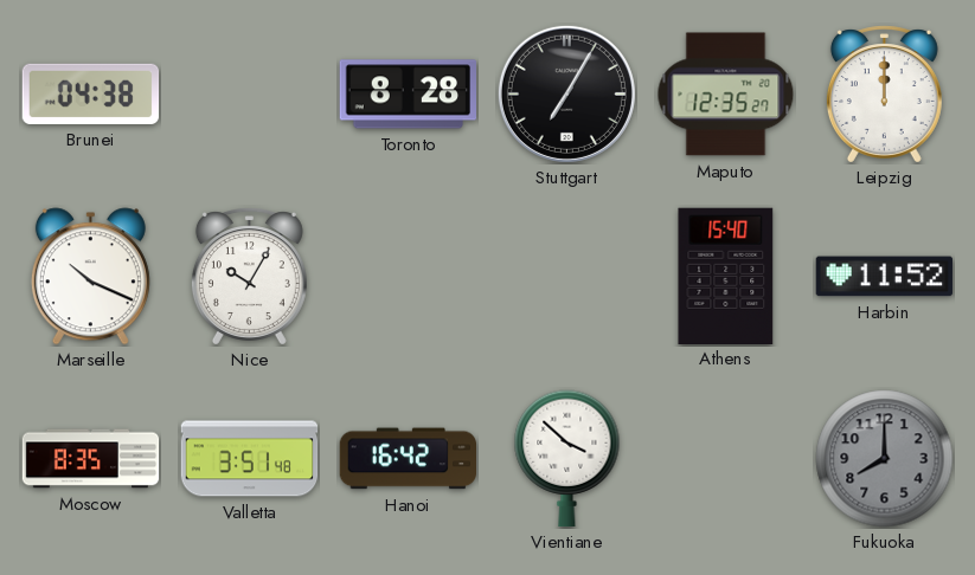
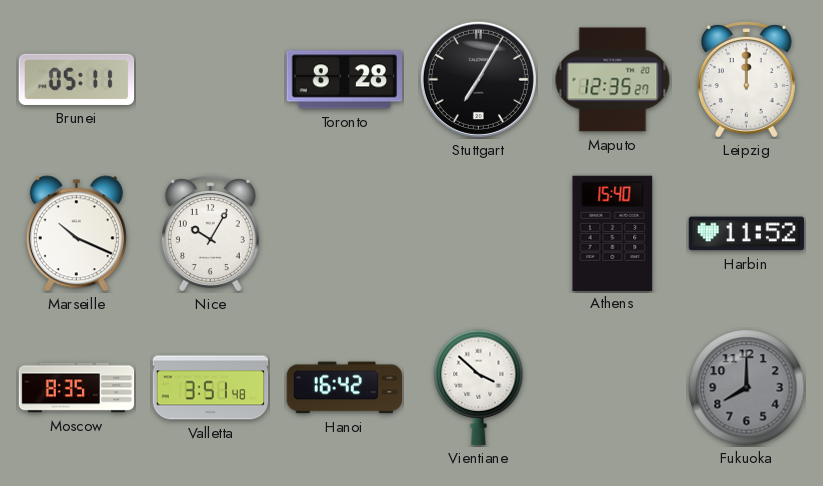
Brunei: 04:38 -> 05:11
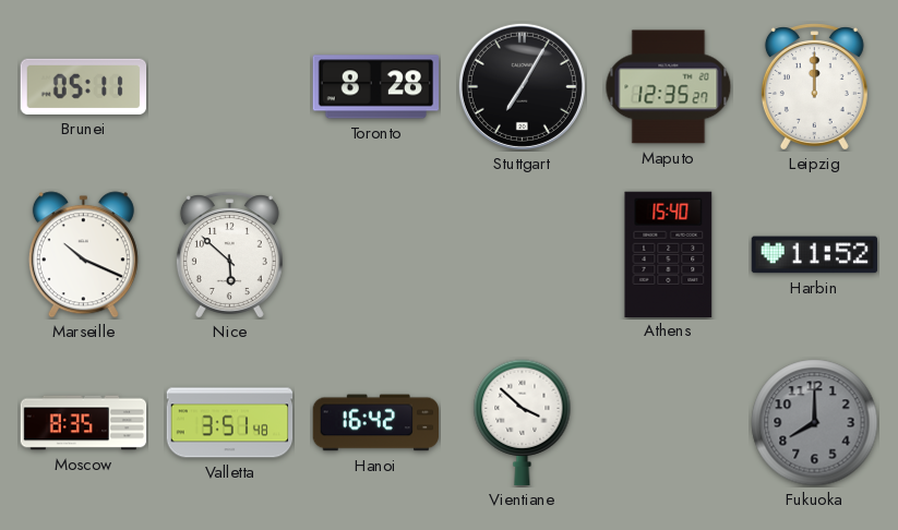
Nice: 10:05 -> 5:52
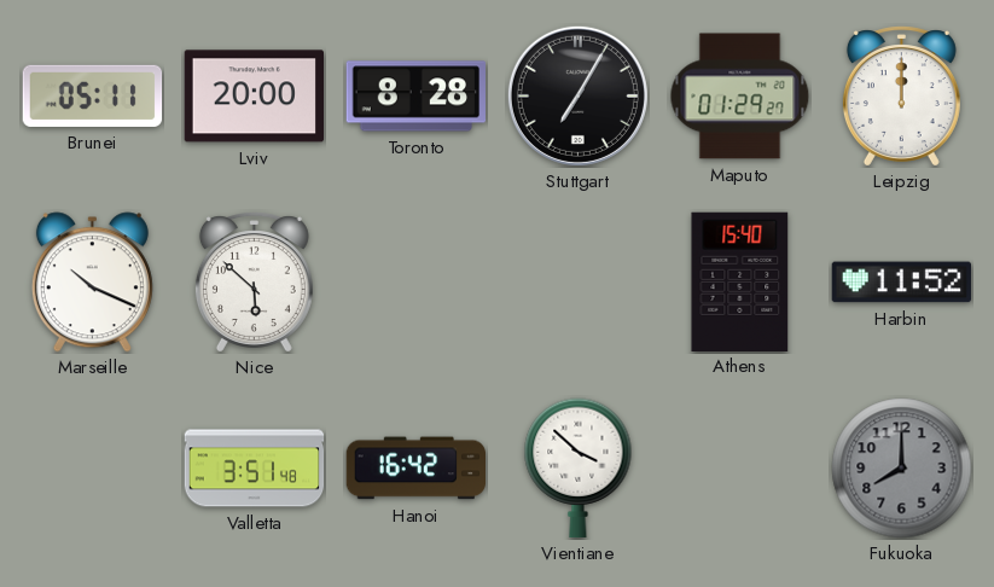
Lviv: none -> 20:00
Maputo: 12:35 -> 01:29
Moscow: 8:35 -> none
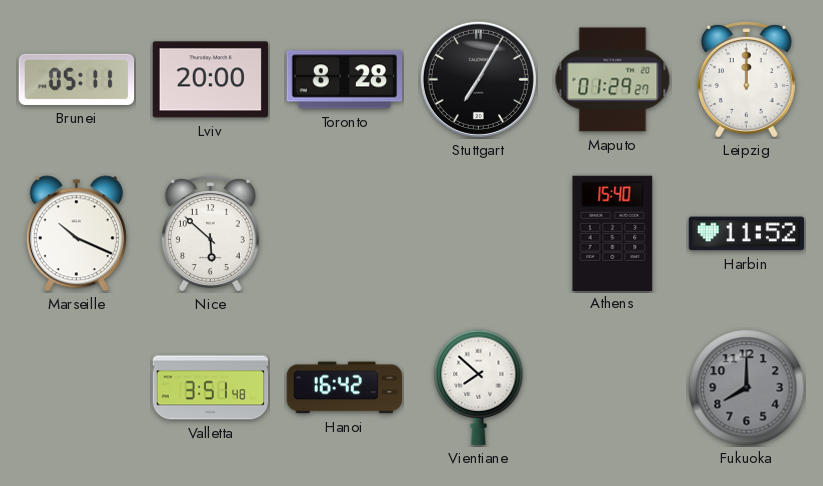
Vientiane: 3:52 -> 7:52
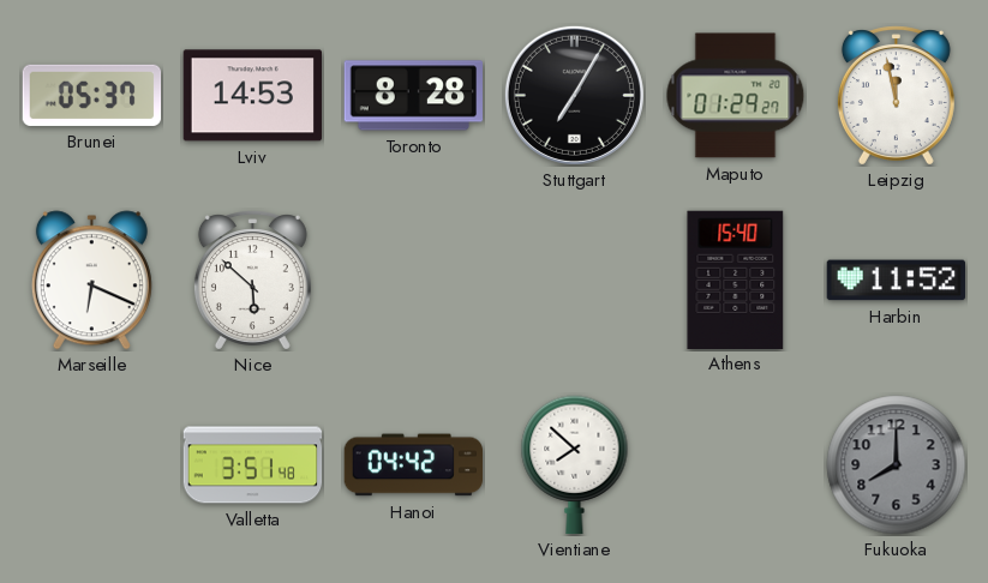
Brunei: 05:11 -> 05:37
Lviv: 20:00 -> 14:53
Leipzig: 12:00 -> 11:58
Marseille: 10:19 -> 6:19
Hanoi: 16:42 -> 04:42
